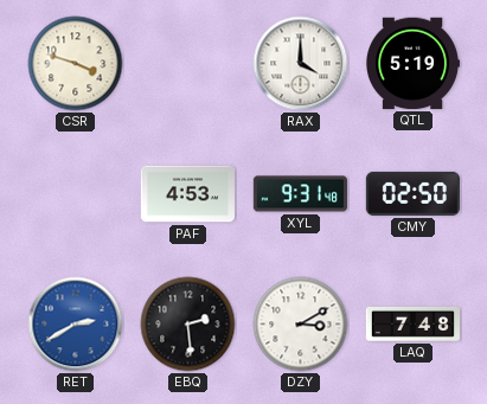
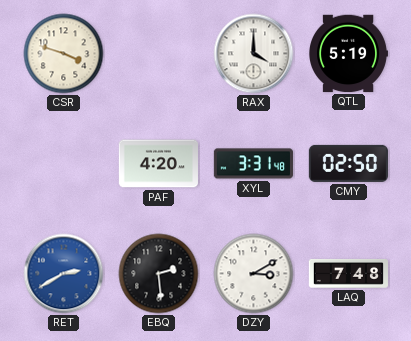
PAF: 4:53 -> 4:20
XYL: 9:31 -> 3:31
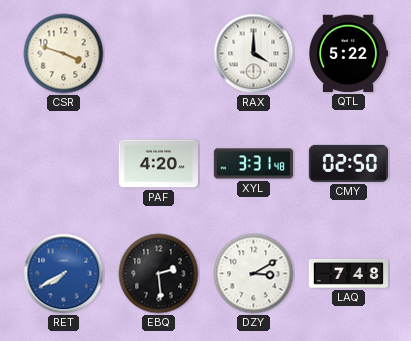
QTL: 5:19 -> 5:22
RET: 2:40 -> 7:40
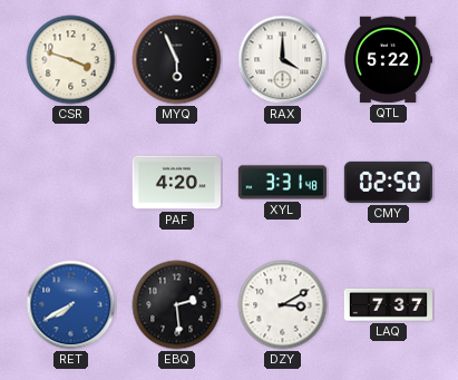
MYQ: none -> 5:56
LAQ: 7:48 -> 7:37
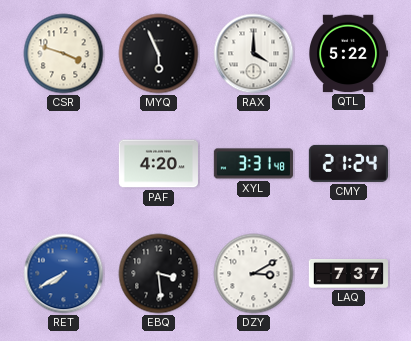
CMY: 02:50 -> 21:24
EBQ: 2:29 -> 3:29
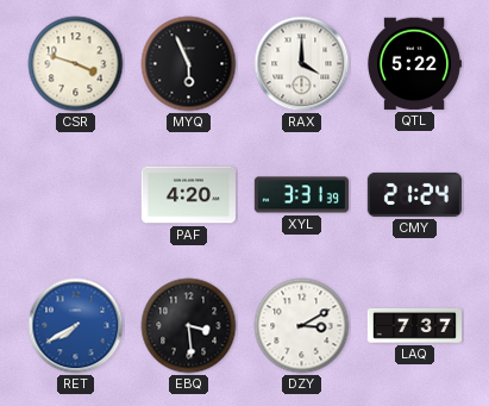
XYL: 3:31:48 -> 3:31:39
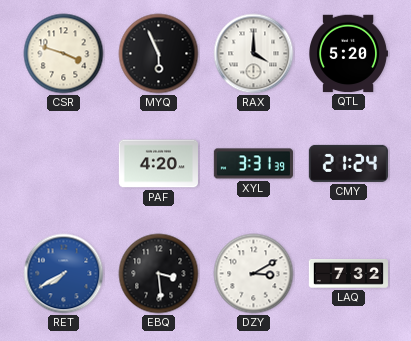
QTL: 5:22 -> 5:20
LAQ: 7:37 -> 7:32
